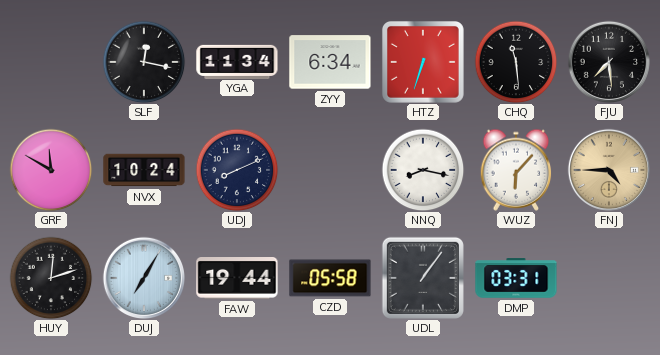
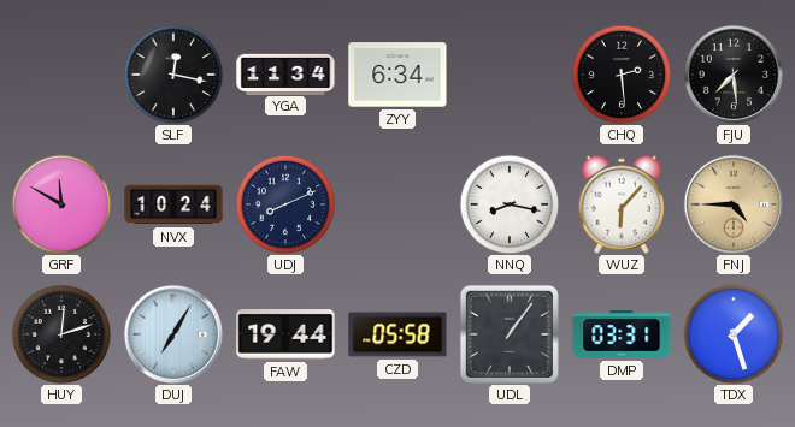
HTZ: 6:33 -> none
CHQ: 11:29 -> 2:29
TDX: none -> 1:27
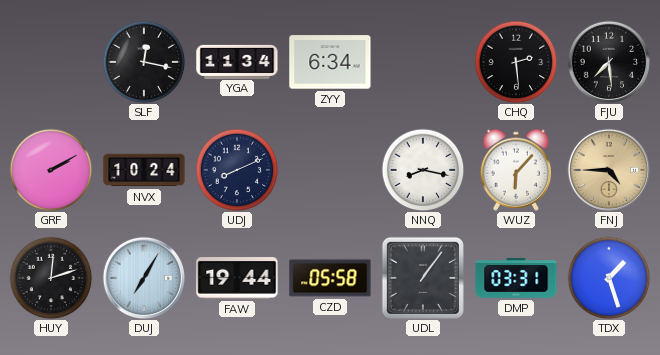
GRF: 11:50 -> 2:10
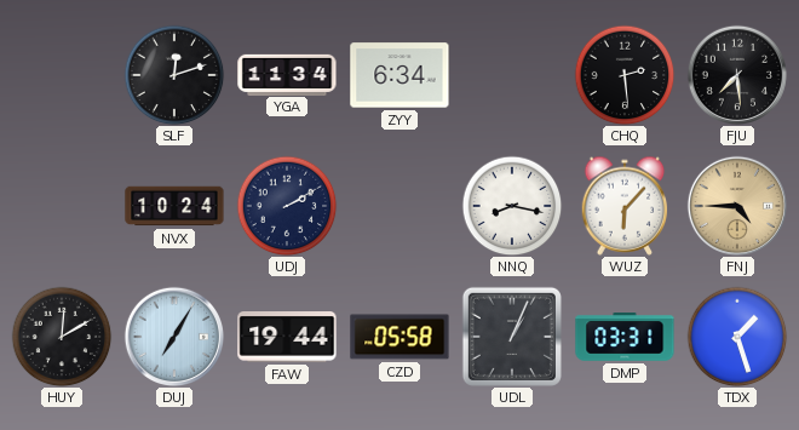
SLF: 12:17 -> 12:12
GRF: 2:10 -> none
UDJ: 8:11 -> 2:10
HUY: 12:12 -> 12:10
UDL: 1:06 -> 1:04
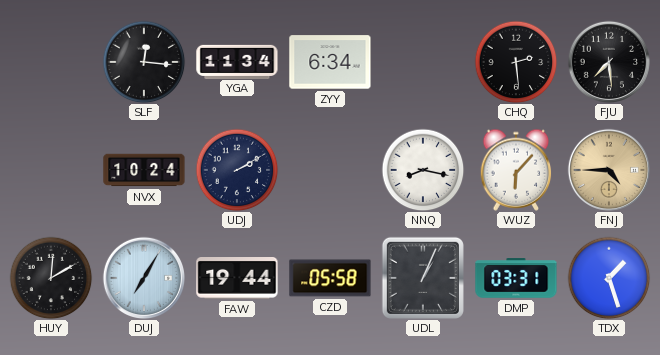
SLF: 12:12 -> 12:16
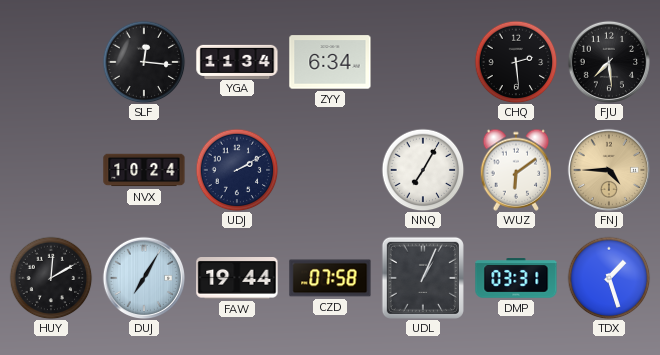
NNQ: 8:17 -> 7:05
WUZ: 6:07 -> 6:09
CZD: 05:58 -> 07:58
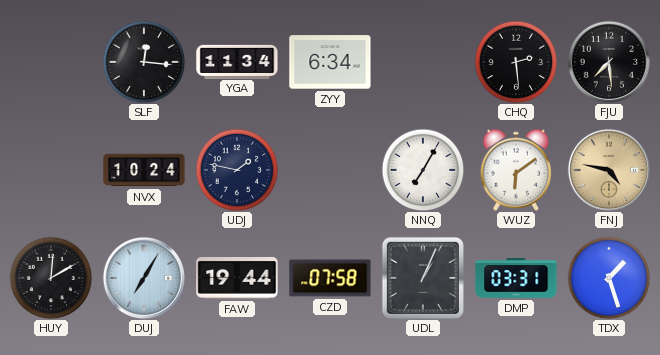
UDJ: 2:10 -> 1:47
FNJ: 4:45 -> 4:47
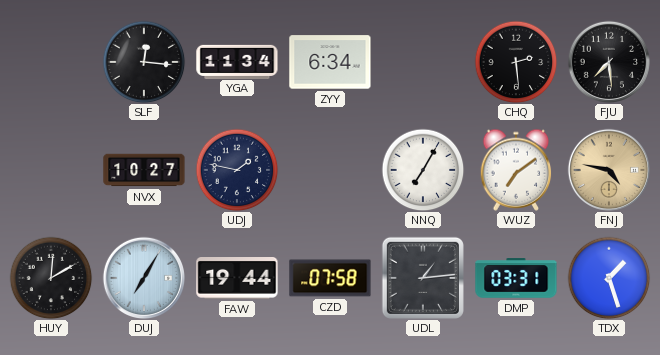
NVX: 10:24 -> 10:27
WUZ: 6:09 -> 7:09
UDL: 1:04 -> 1:14
